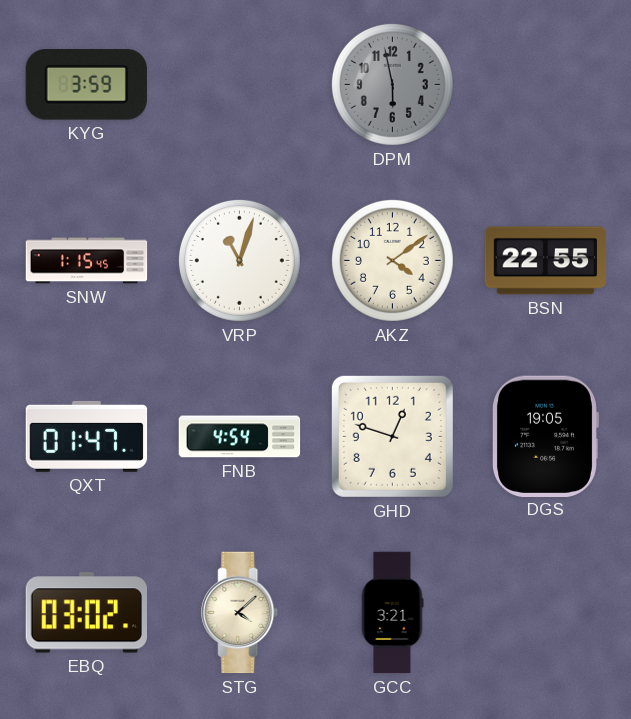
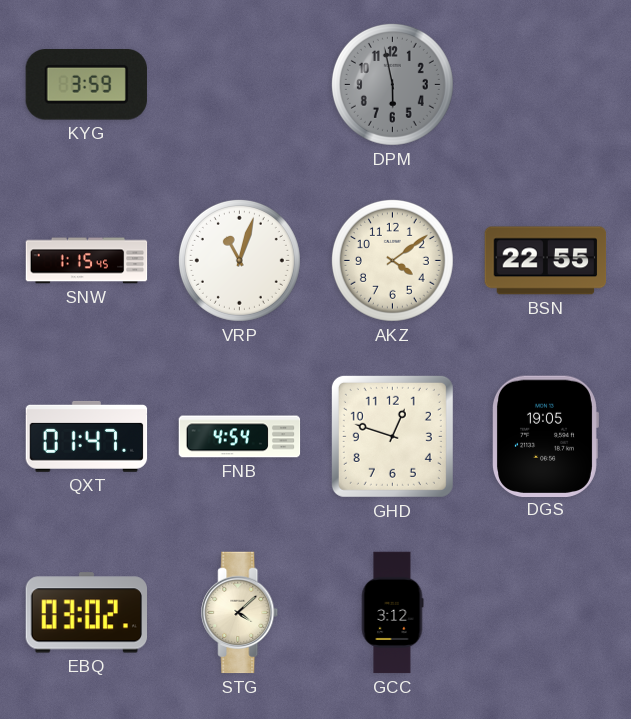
GCC: 3:21 -> 3:12
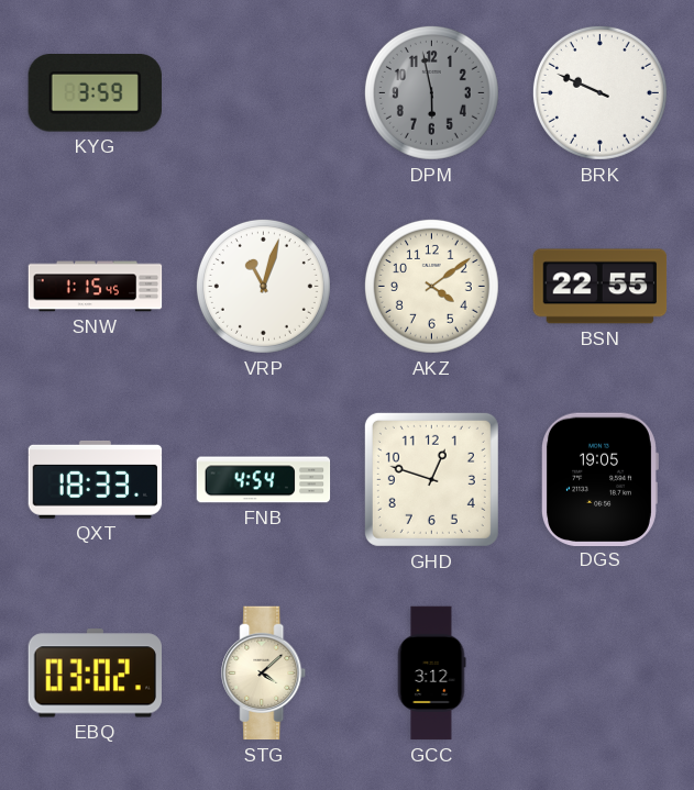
BRK: none -> 9:49
QXT: 01:47 -> 18:33
